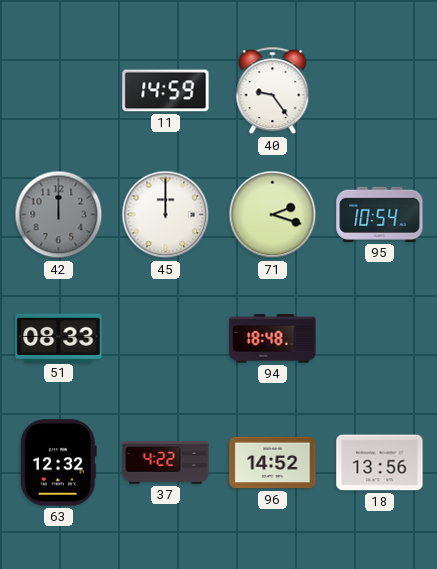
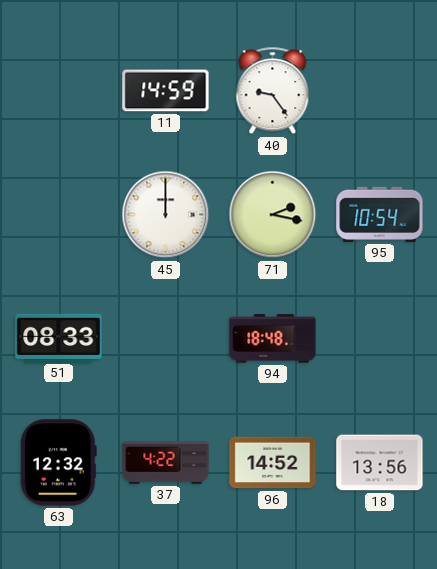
42: 12:00 -> none
71: 2:18 -> 2:17
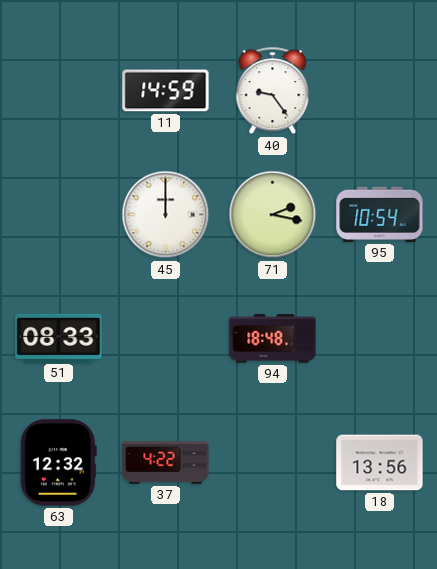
96: 14:52 -> none
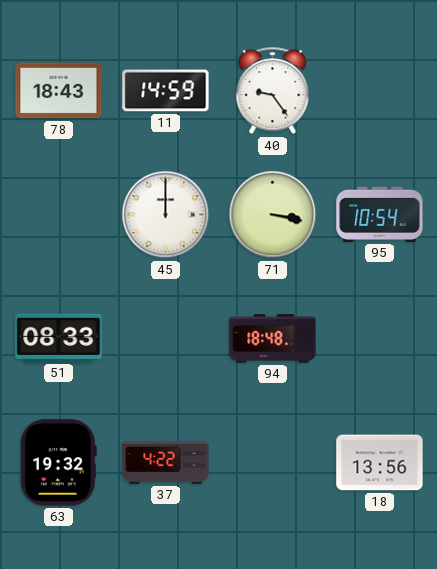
78: none -> 18:43
71: 2:17 -> 3:17
63: 12:32 -> 19:32
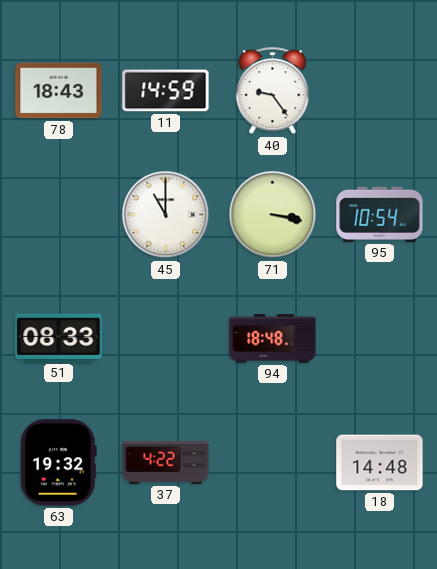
45: 12:00 -> 11:00
18: 13:56 -> 14:48
